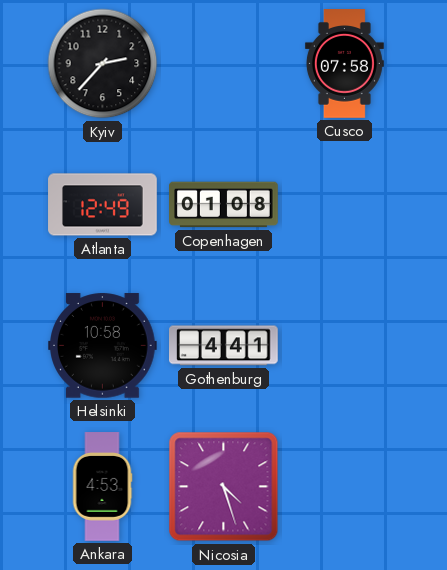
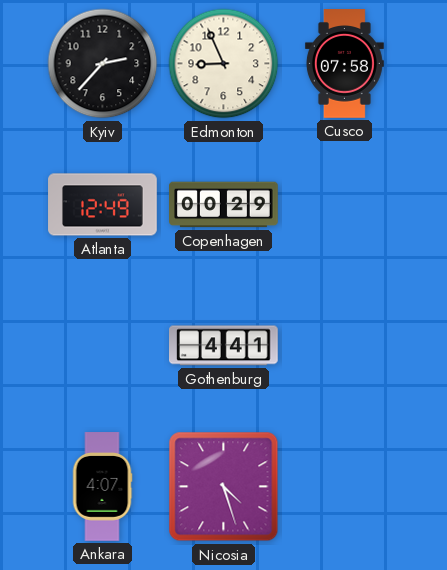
Edmonton: none -> 8:56
Copenhagen: 01:08 -> 00:29
Helsinki: 10:58 -> none
Ankara: 4:53 -> 4:07
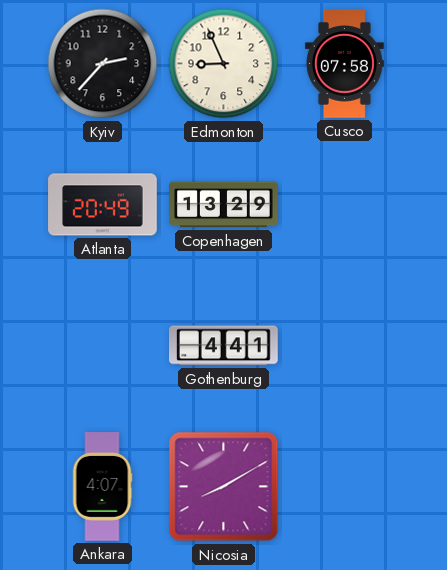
Atlanta: 12:49 -> 20:49
Copenhagen: 00:29 -> 13:29
Nicosia: 4:27 -> 8:10
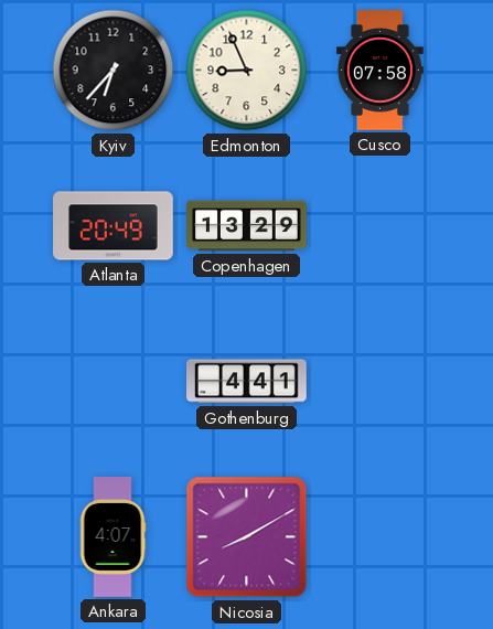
Kyiv: 2:37 -> 6:37
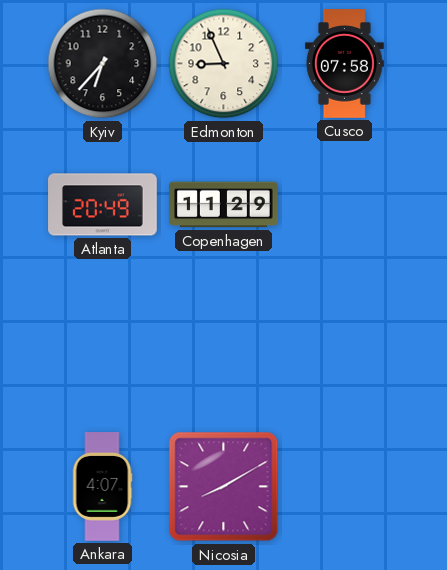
Copenhagen: 13:29 -> 11:29
Gothenburg: 4:41 -> none
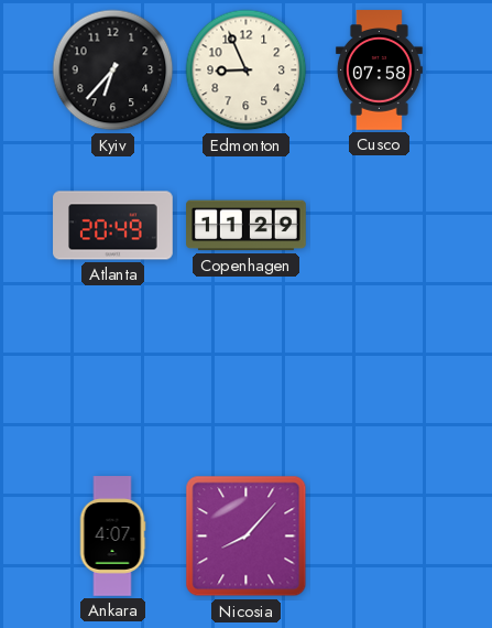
Nicosia: 8:10 -> 8:07
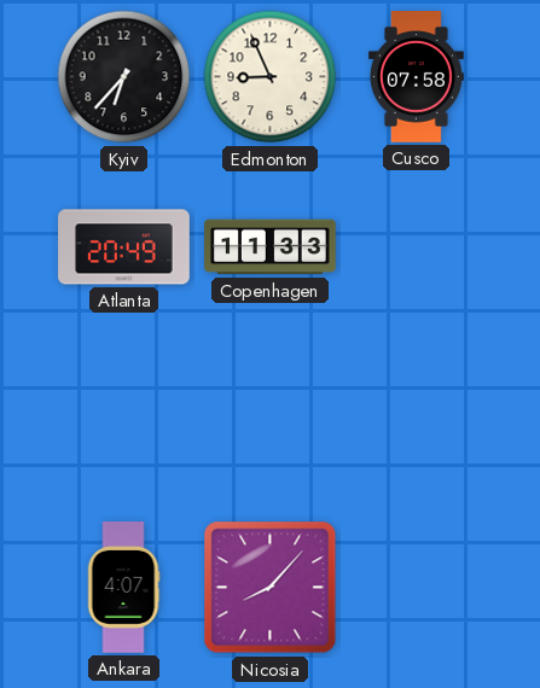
Copenhagen: 11:29 -> 11:33
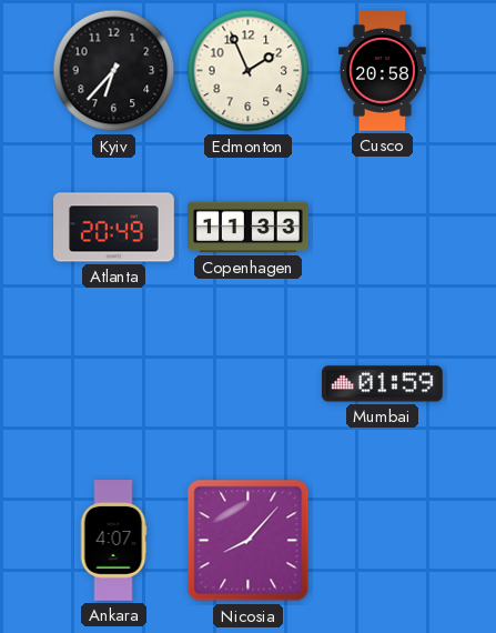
Edmonton: 8:56 -> 1:56
Cusco: 07:58 -> 20:58
Mumbai: none -> 01:59
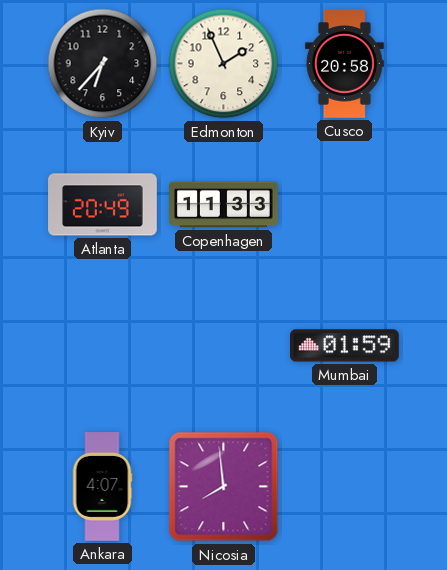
Nicosia: 8:07 -> 7:59
